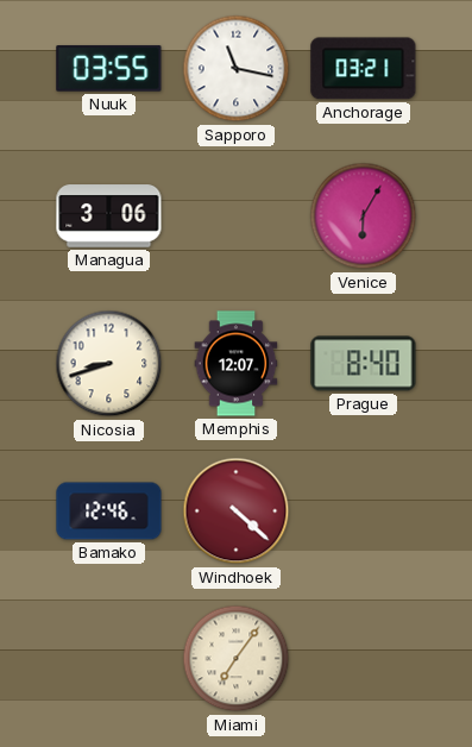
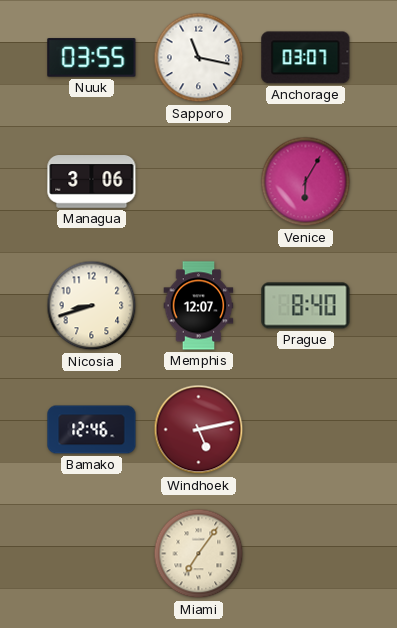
Anchorage: 03:21 -> 03:07
Windhoek: 4:22 -> 5:13
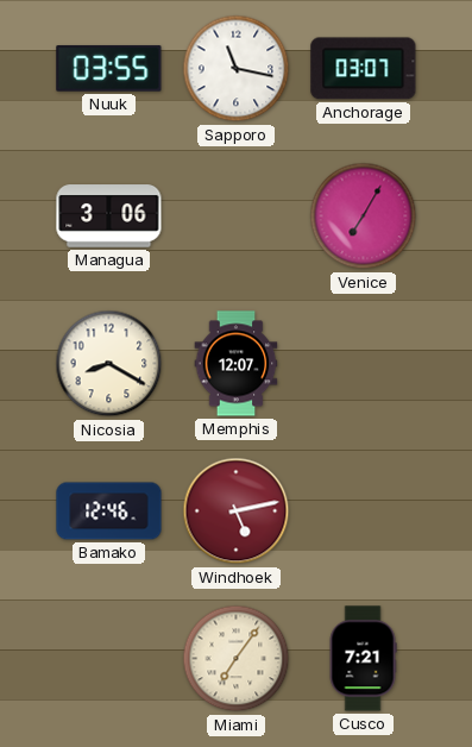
Venice: 6:05 -> 7:05
Nicosia: 8:42 -> 8:20
Prague: 8:40 -> none
Cusco: none -> 7:21
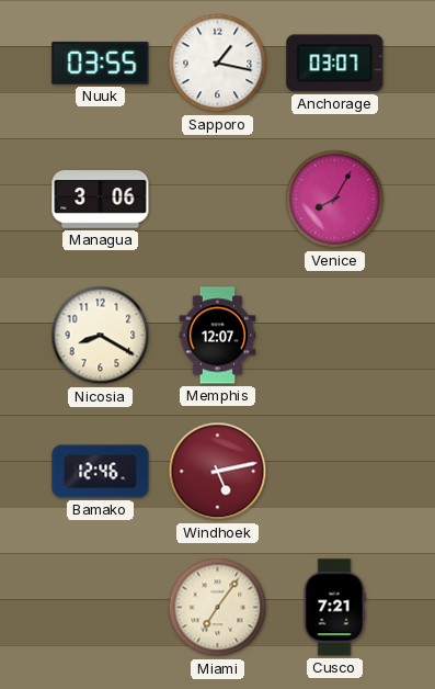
Sapporo: 11:17 -> 1:17
Venice: 7:05 -> 8:05
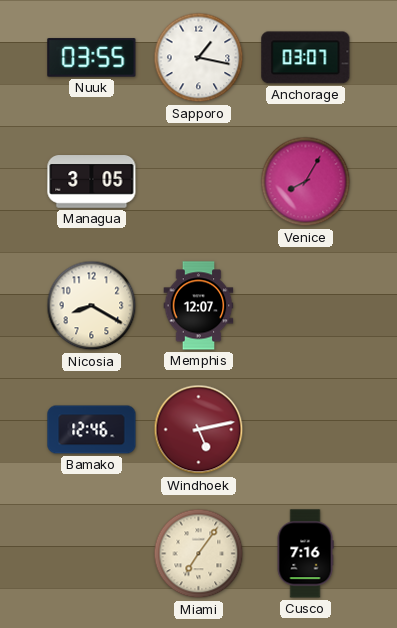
Managua: 3:06 -> 3:05
Cusco: 7:21 -> 7:16
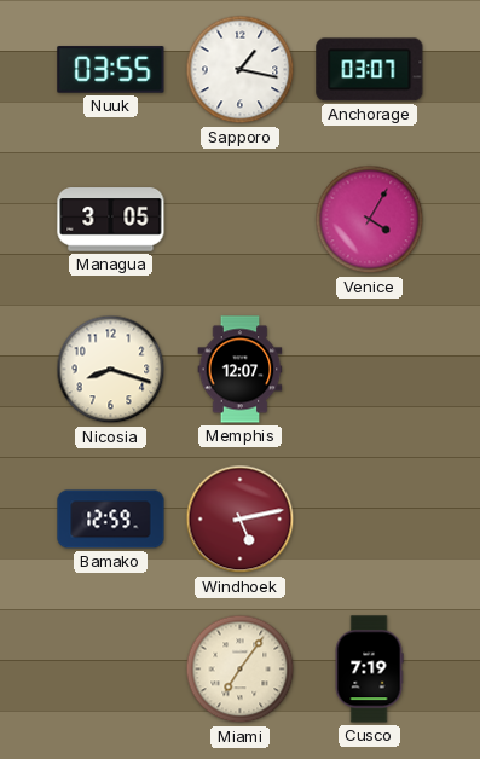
Venice: 8:05 -> 4:05
Nicosia: 8:20 -> 8:18
Bamako: 12:46 -> 12:59
Cusco: 7:16 -> 7:19
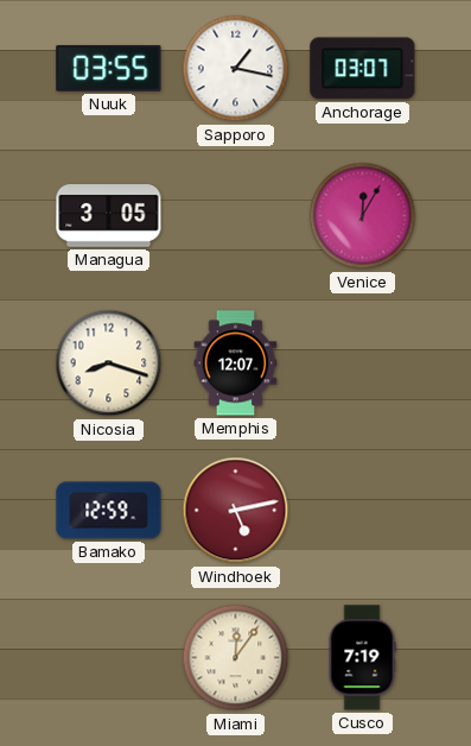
Venice: 4:05 -> 12:05
Miami: 7:06 -> 12:06
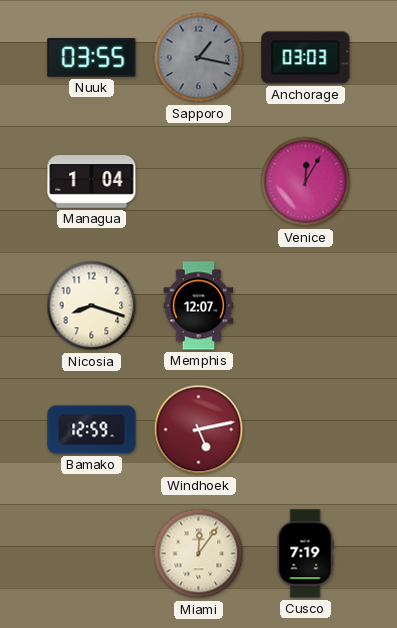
Sapporo dial: white -> grey
Anchorage: 03:07 -> 03:03
Managua: 3:05 -> 1:04
